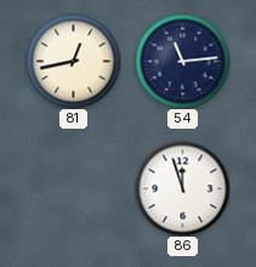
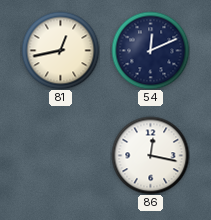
54: 11:14 -> 12:11
86: 11:57 -> 12:17
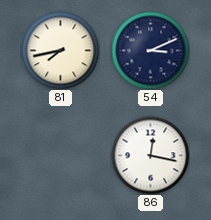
81: 12:43 -> 7:43
54: 12:11 -> 3:11
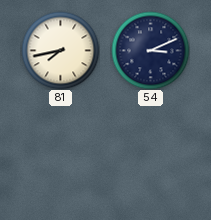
86: 12:17 -> none
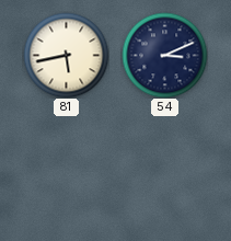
81: 7:43 -> 5:43
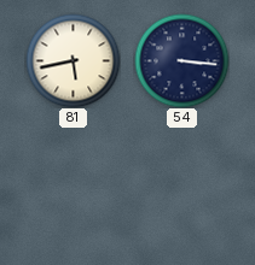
54: 3:11 -> 3:16
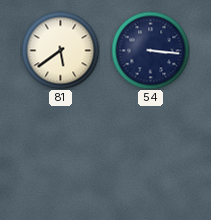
81: 5:43 -> 5:39
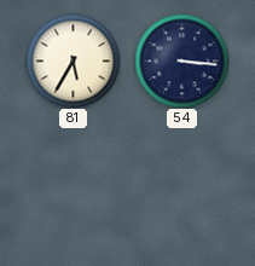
81: 5:39 -> 5:35
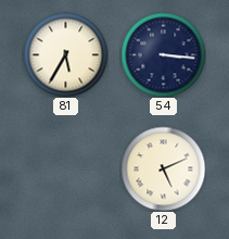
12: none -> 5:11
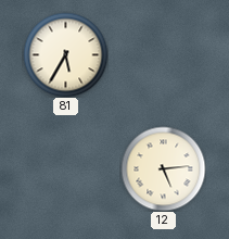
54: 3:16 -> none
12: 5:11 -> 5:14
